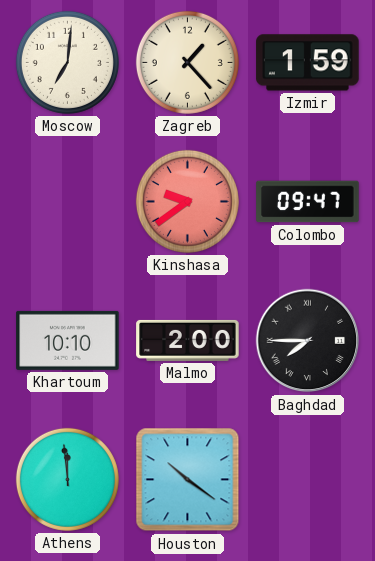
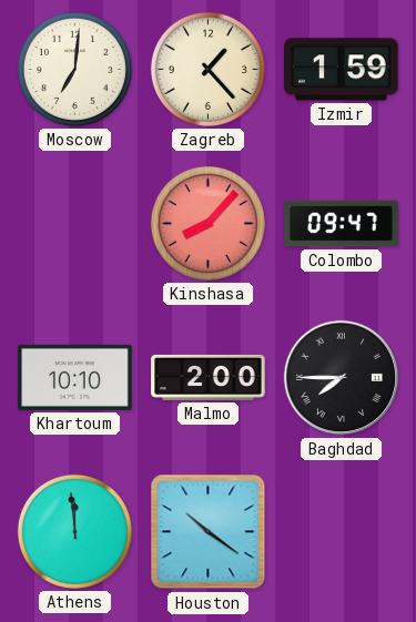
Kinshasa: 9:39 -> 8:07
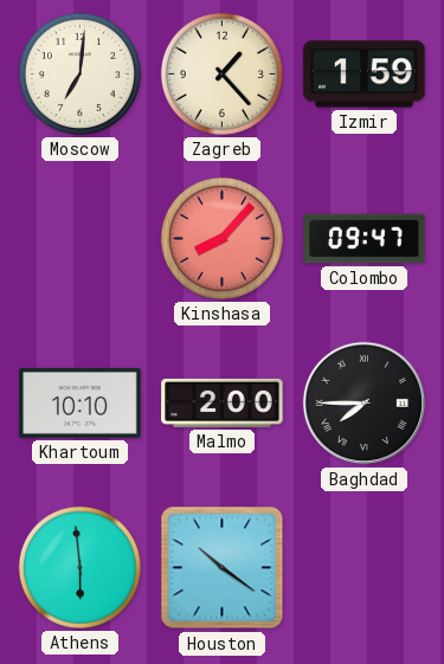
Athens: 11:59 -> 5:59
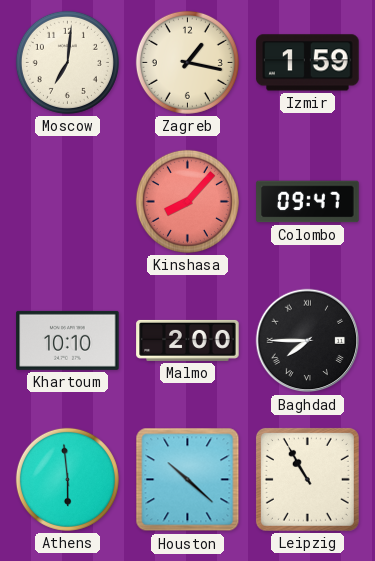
Zagreb: 1:23 -> 1:17
Houston: 10:21 -> 10:22
Leipzig: none -> 10:55
